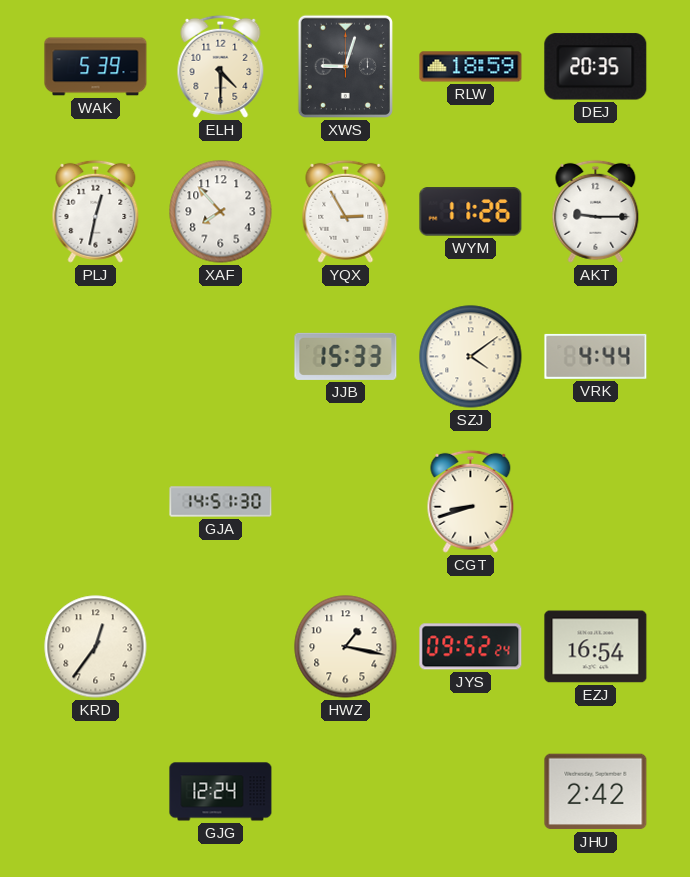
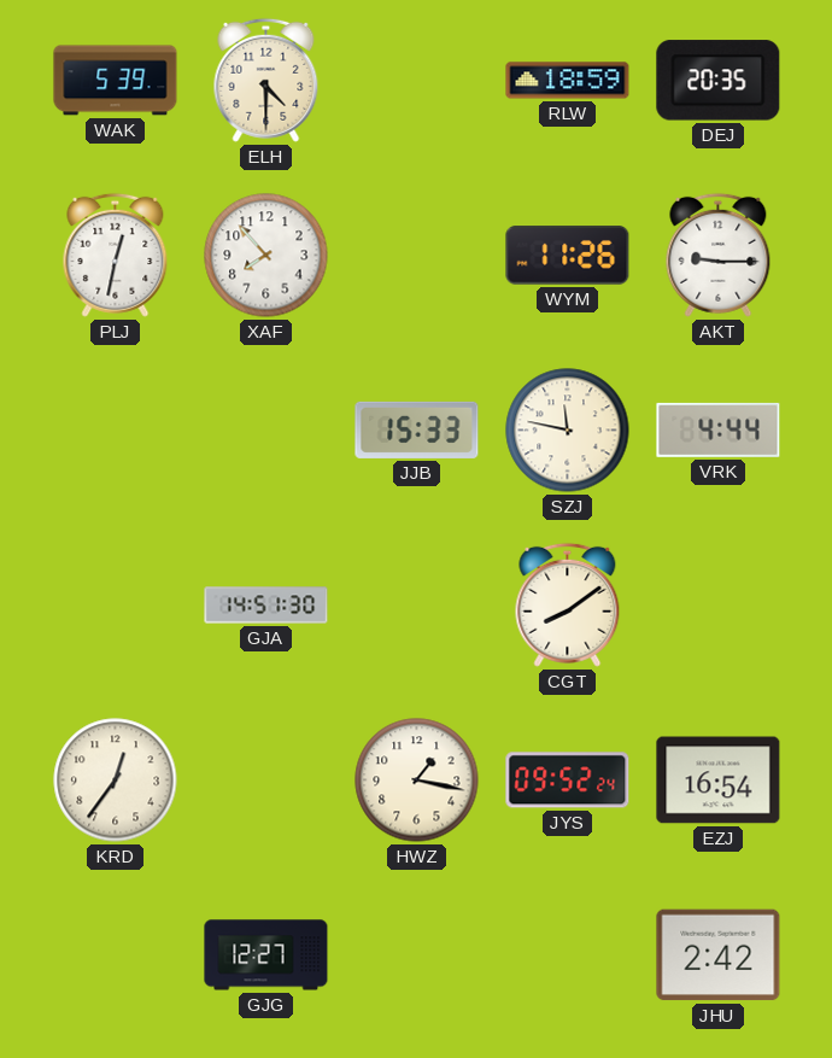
XWS: 9:03 -> none
YQX: 2:55 -> none
SZJ: 4:09 -> 11:47
CGT: 8:42 -> 8:09
GJG: 12:24 -> 12:27
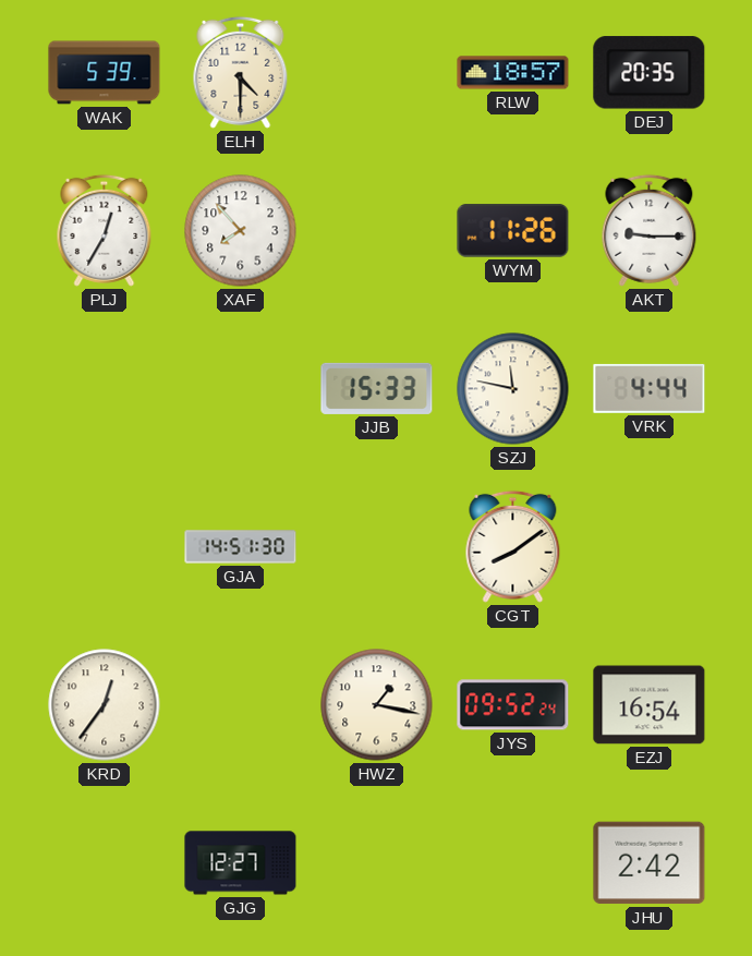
RLW: 18:59 -> 18:57
PLJ: 12:32 -> 12:35
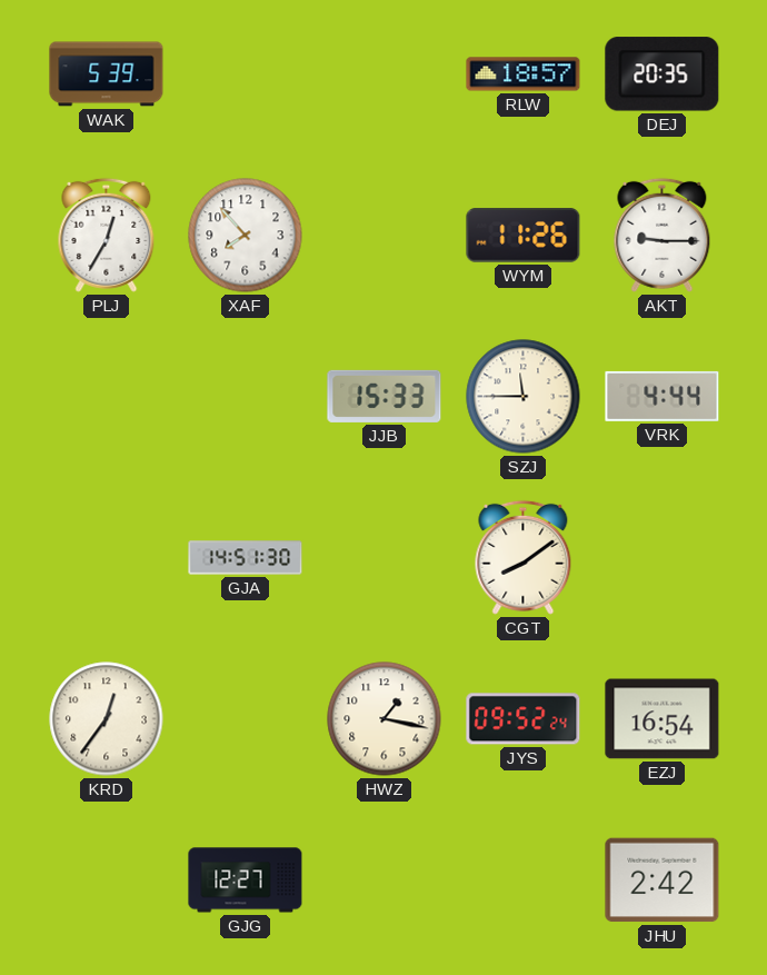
ELH: 4:30 -> none
SZJ: 11:47 -> 11:45
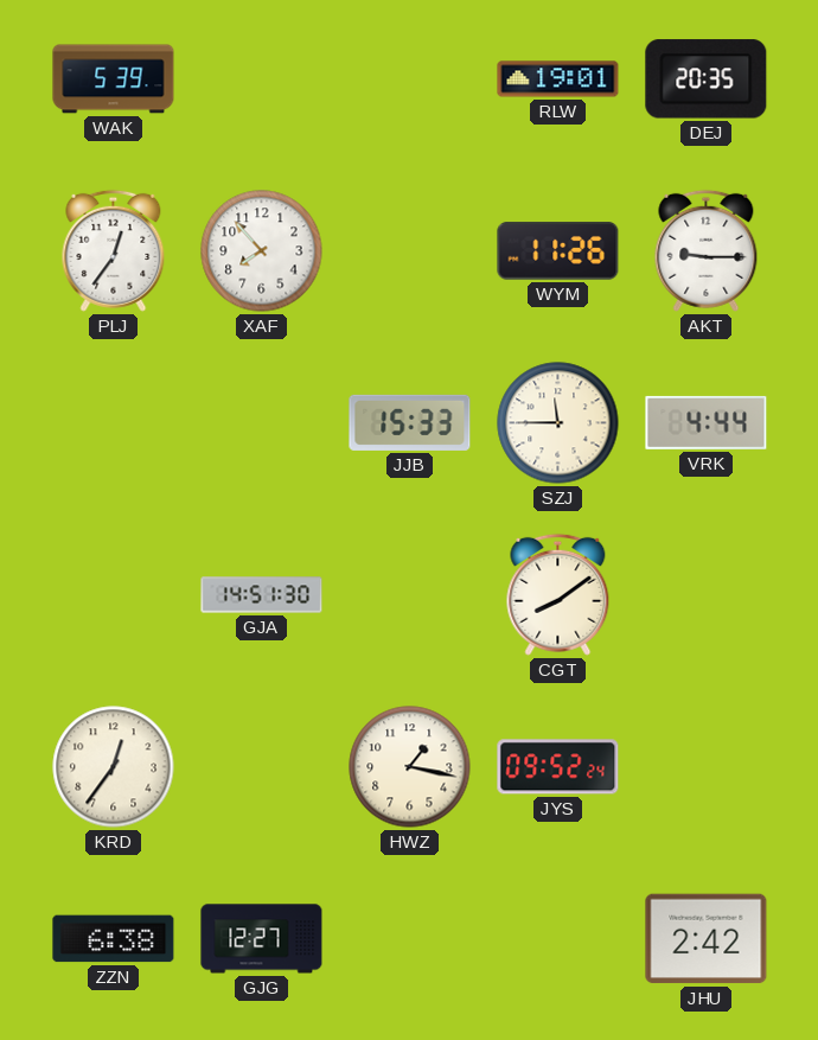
RLW: 18:57 -> 19:01
PLJ: 12:35 -> 12:36
EZJ: 16:54 -> none
ZZN: none -> 6:38
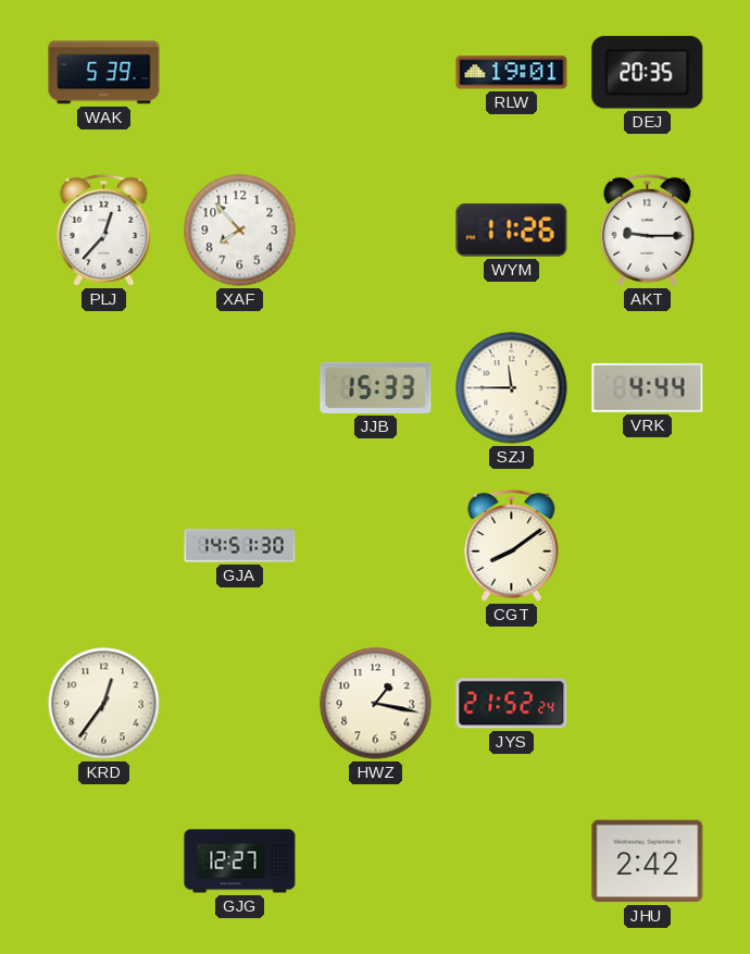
PLJ: 12:36 -> 12:37
JYS: 09:52 -> 21:52
ZZN: 6:38 -> none
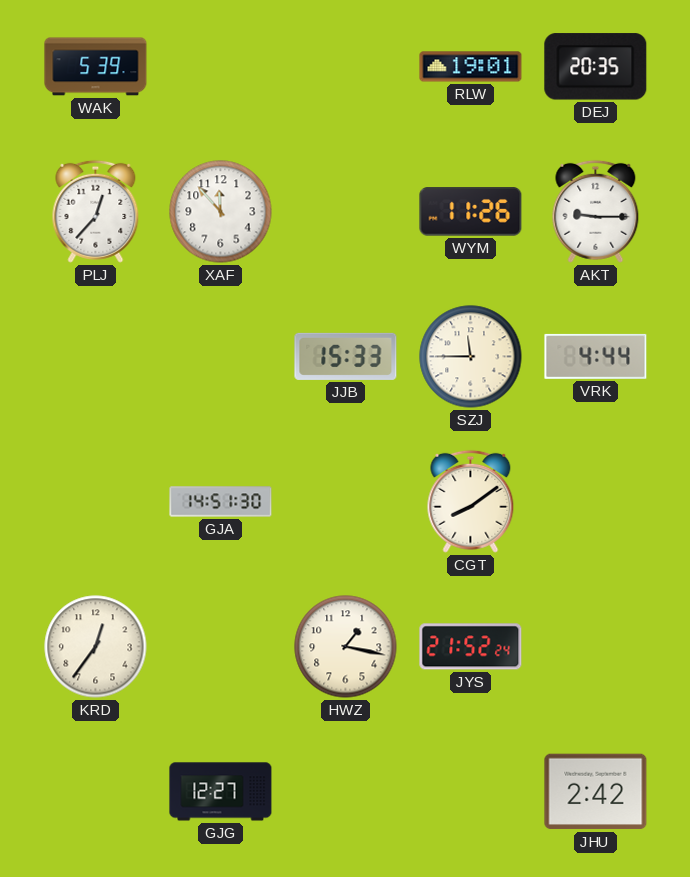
XAF: 7:53 -> 11:53
